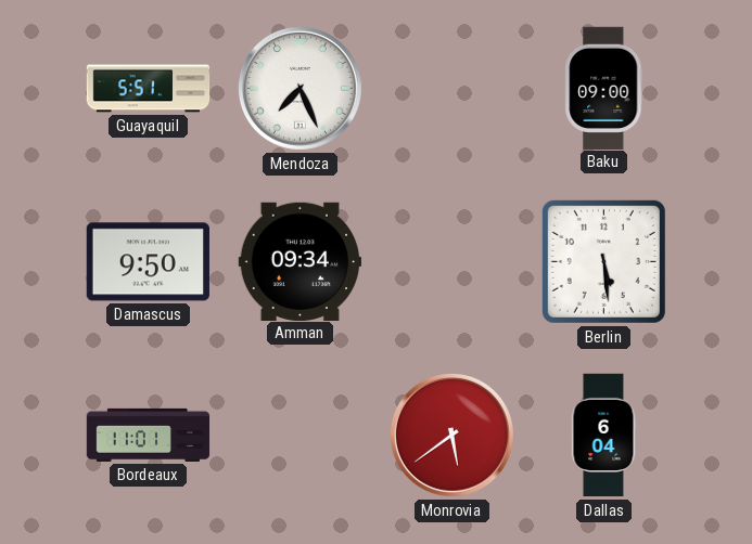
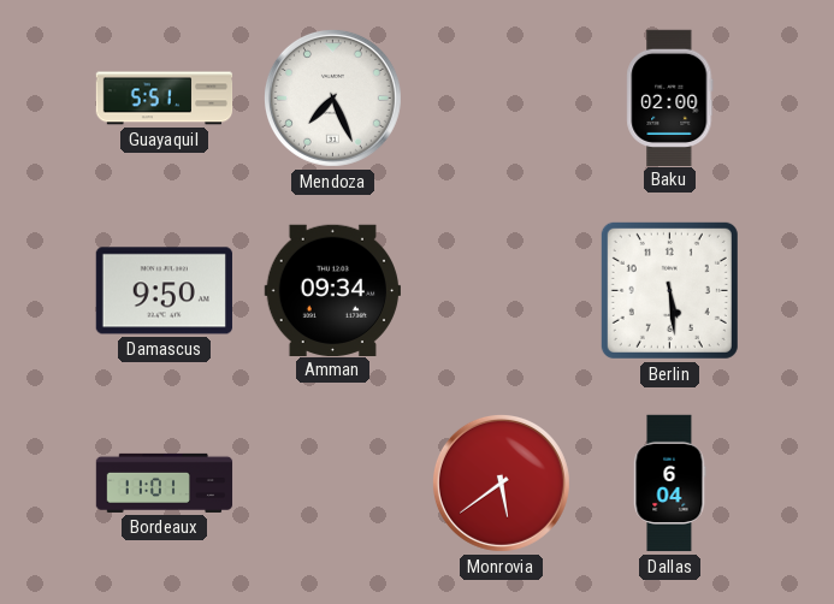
Baku: 09:00 -> 02:00
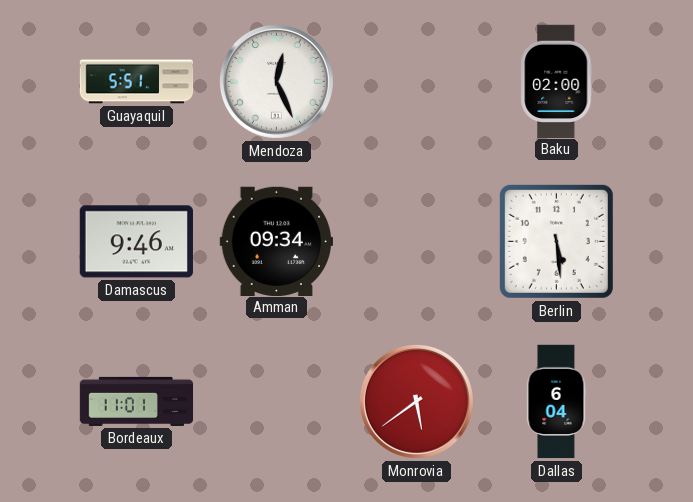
Mendoza: 7:26 -> 12:26
Damascus: 9:50 -> 9:46
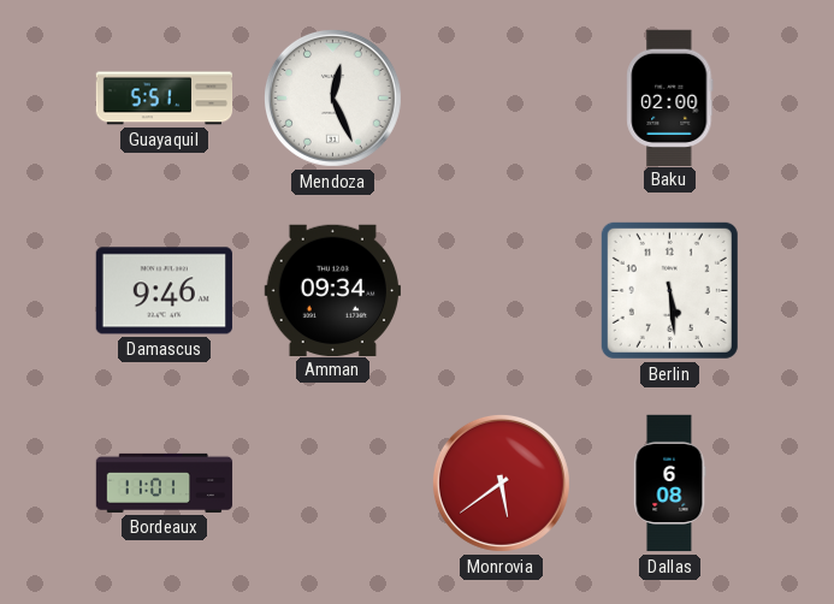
Dallas: 6:04 -> 6:08
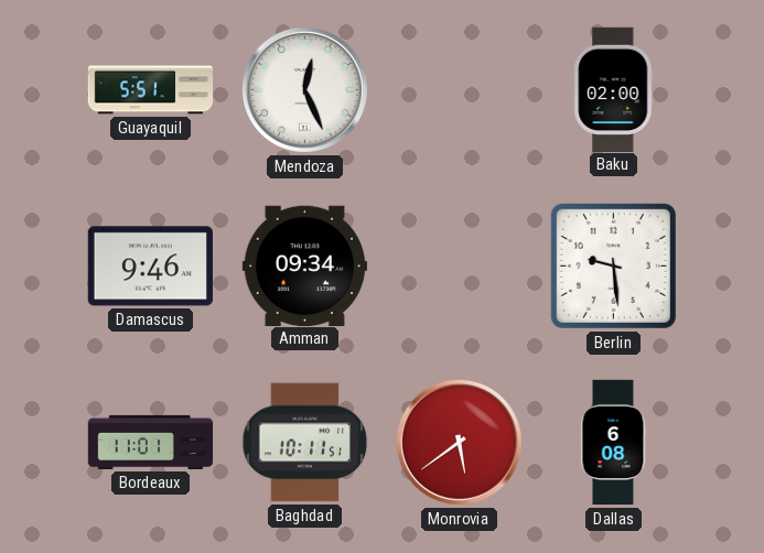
Berlin: 5:29 -> 9:29
Baghdad: none -> 10:11
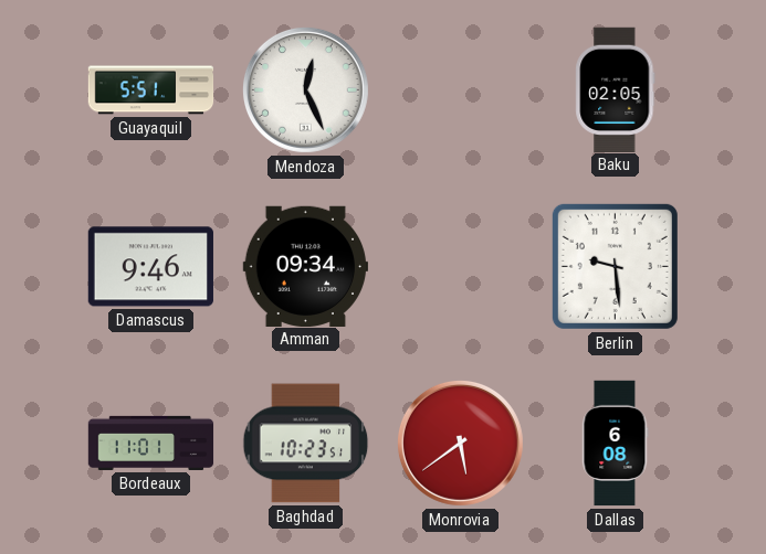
Baku: 02:00 -> 02:05
Baghdad: 10:11 -> 10:23
